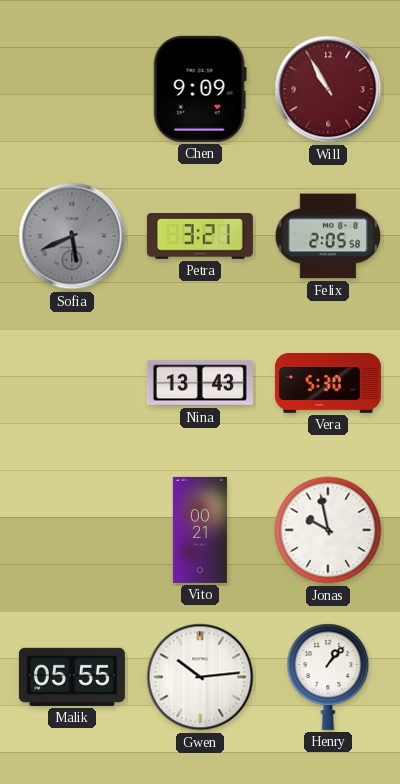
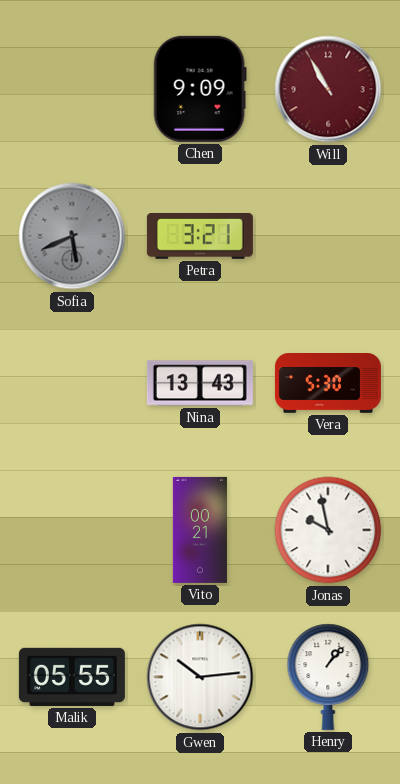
Felix: 2:05 -> none
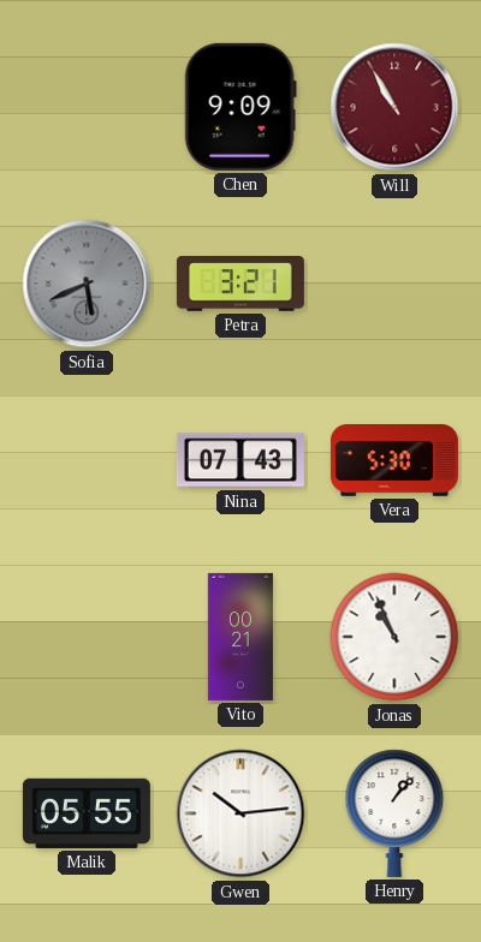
Nina: 13:43 -> 07:43
Jonas: 9:58 -> 10:56
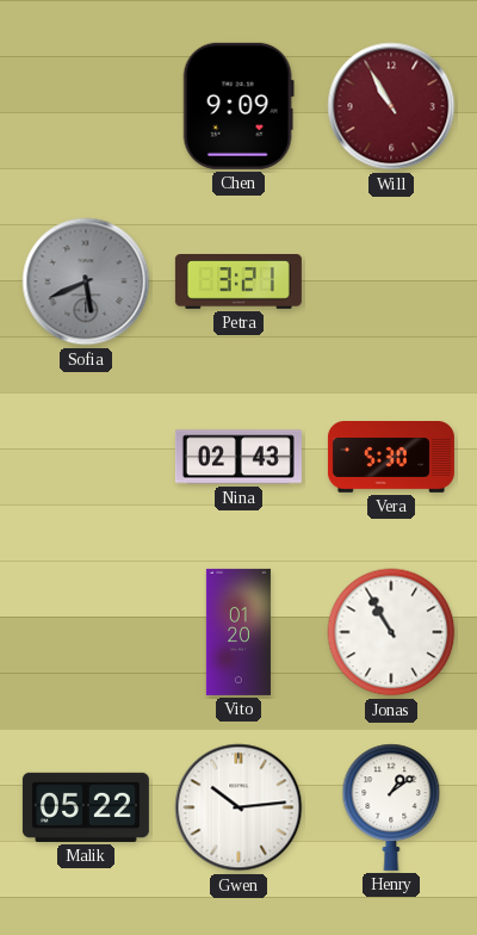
Nina: 07:43 -> 02:43
Vito: 00:21 -> 01:20
Jonas: 10:56 -> 10:55
Malik: 05:55 -> 05:22
Henry: 1:07 -> 1:09
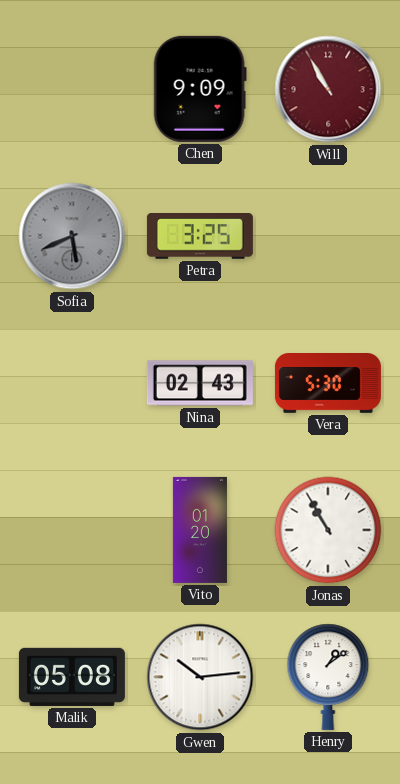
Petra: 3:21 -> 3:25
Malik: 05:22 -> 05:08
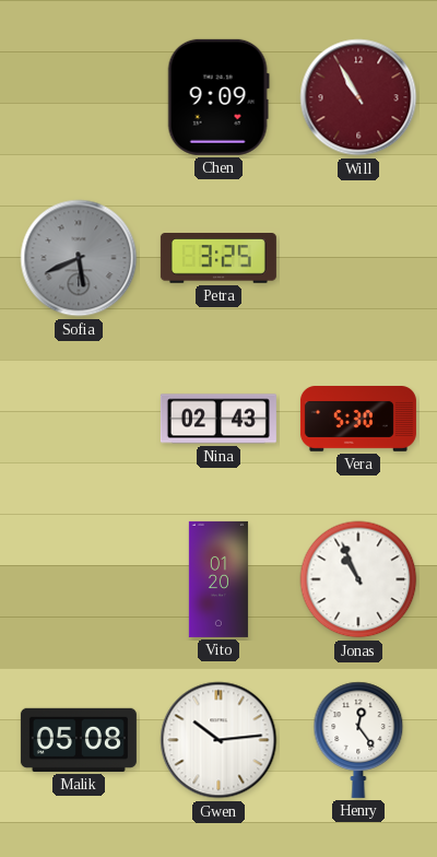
Jonas: 10:55 -> 10:56
Henry: 1:09 -> 12:24
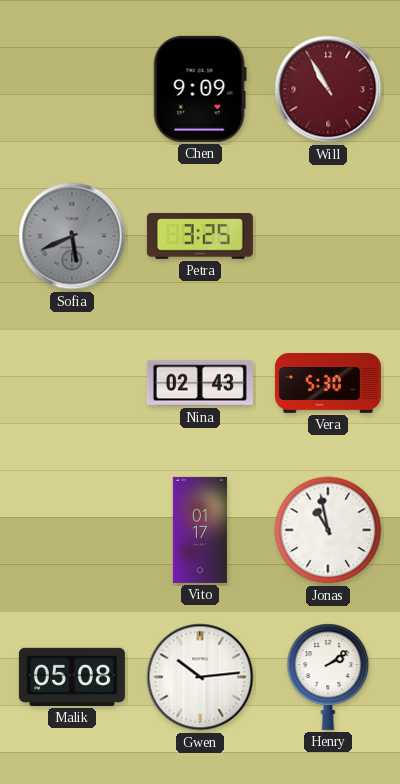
Vito: 01:20 -> 01:17
Jonas: 10:56 -> 10:58
Henry: 12:24 -> 2:09
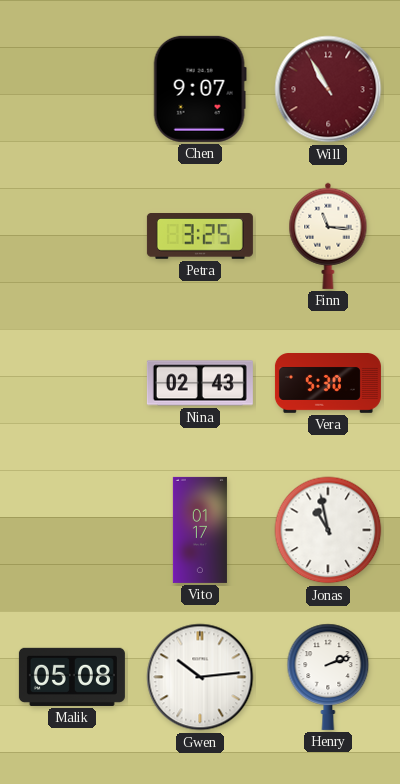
Chen: 9:09 -> 9:07
Sofia: 5:41 -> none
Finn: none -> 11:16
Henry: 2:09 -> 2:12
